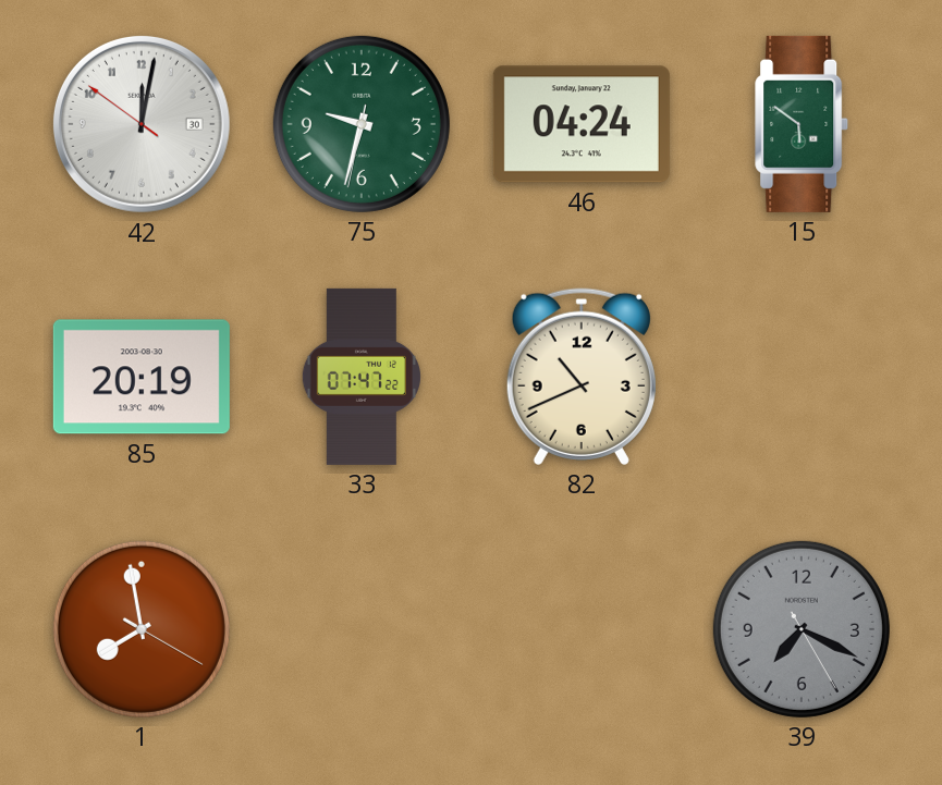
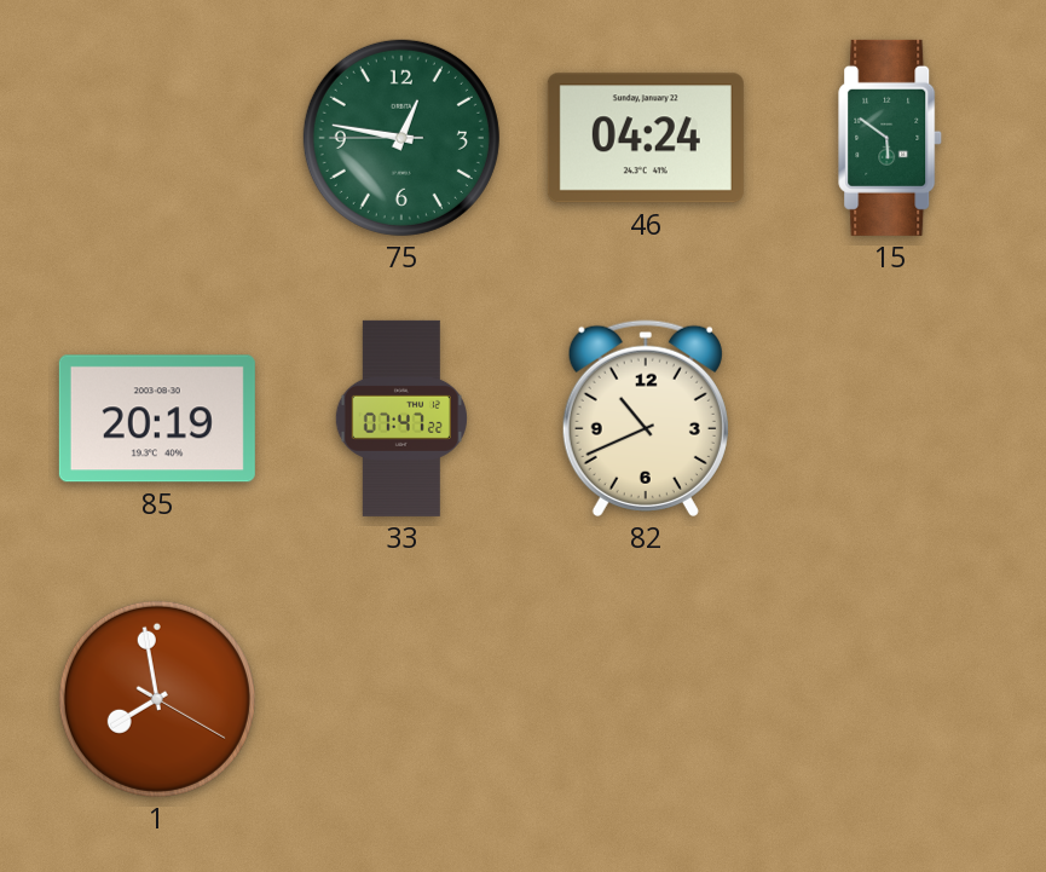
42: 12:01 -> none
75: 9:32 -> 12:46
39: 7:19 -> none
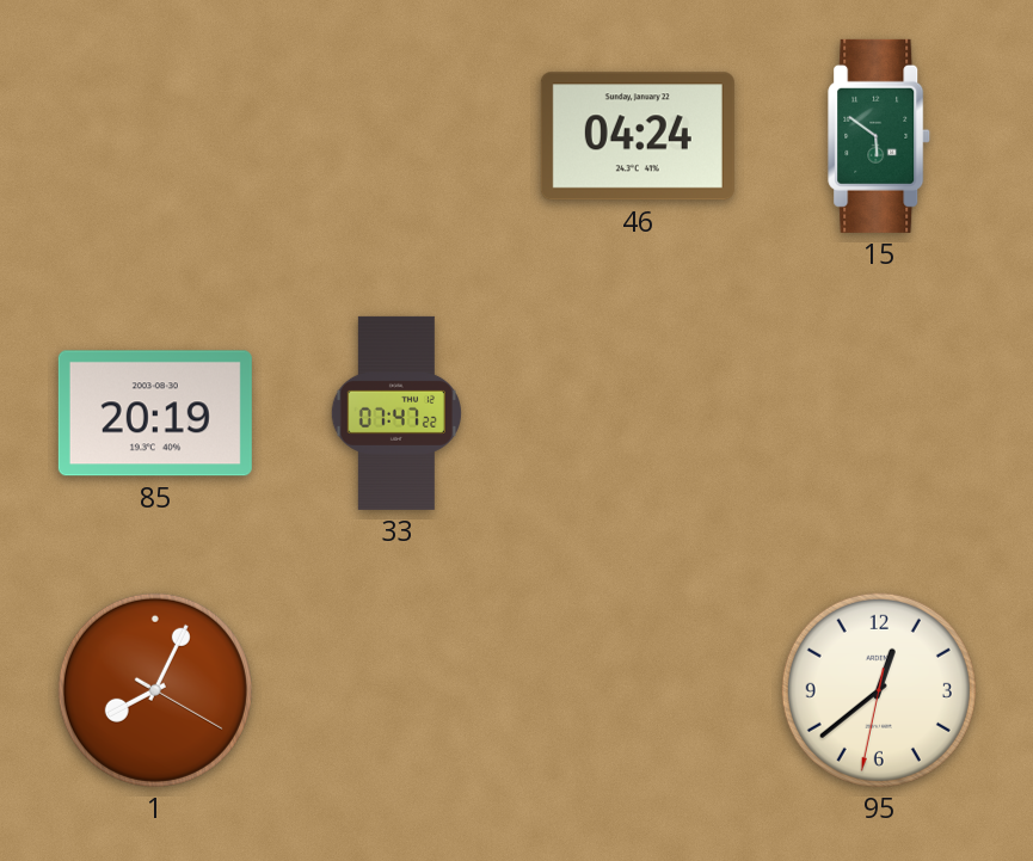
75: 12:46 -> none
82: 10:41 -> none
1: 7:58 -> 8:04
95: none -> 12:38
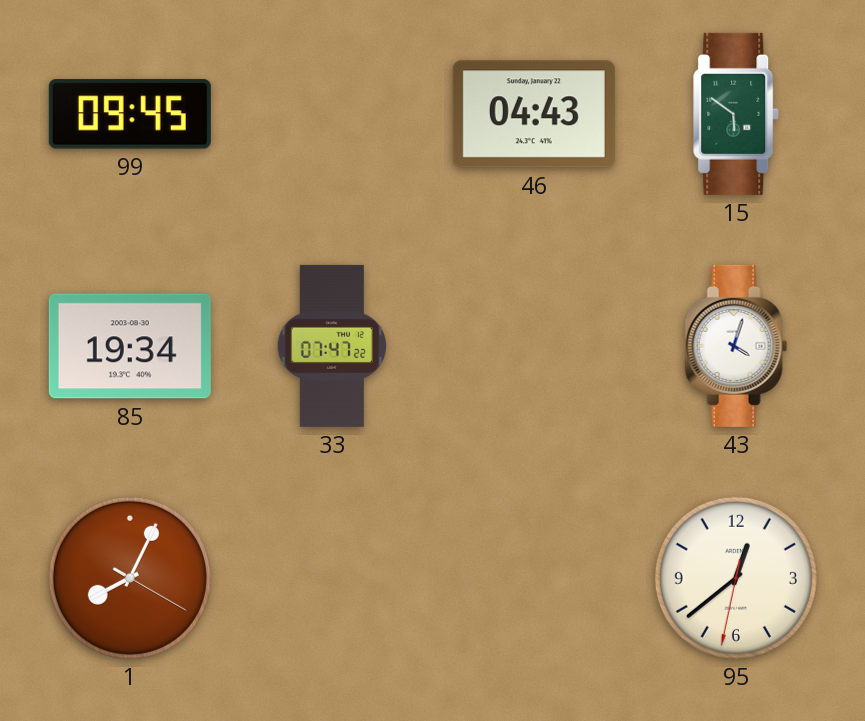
99: none -> 09:45
46: 04:24 -> 04:43
85: 20:19 -> 19:34
43: none -> 4:03
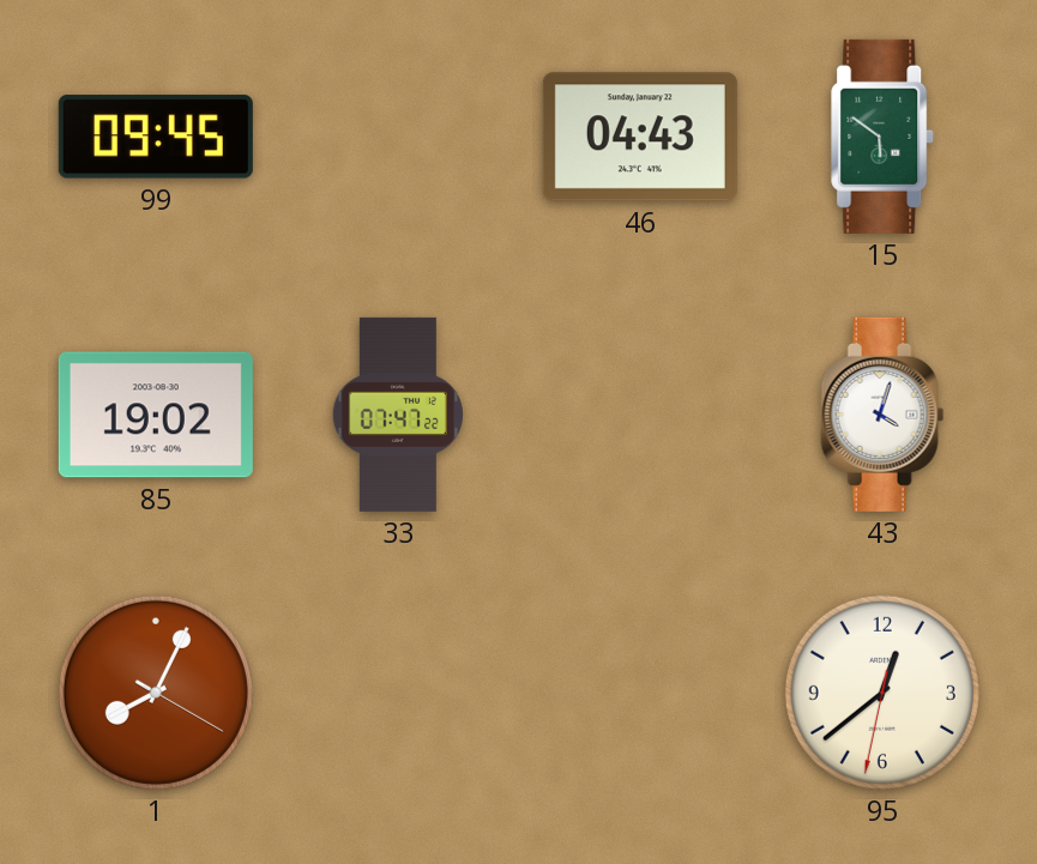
85: 19:34 -> 19:02
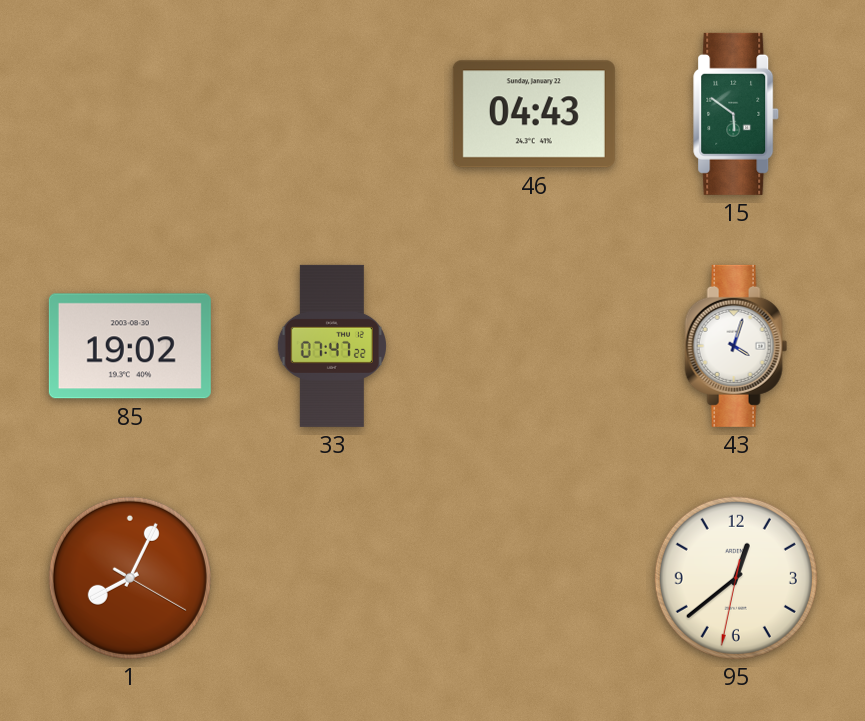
99: 09:45 -> none
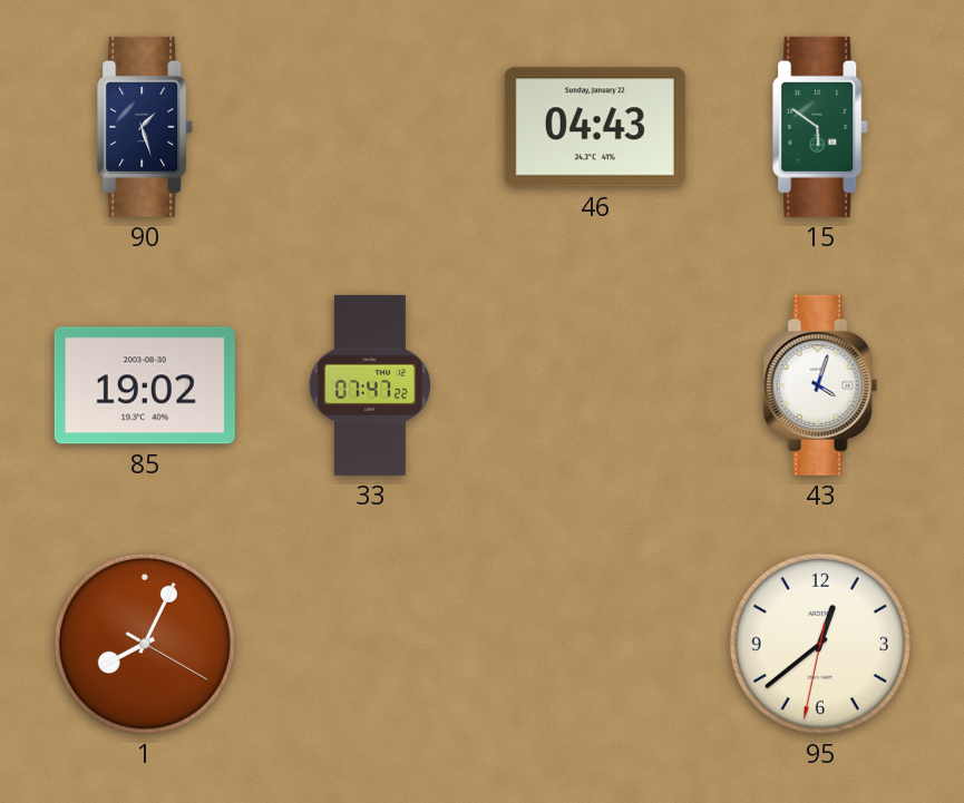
90: none -> 1:27
